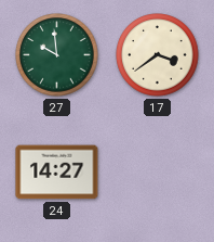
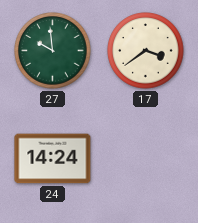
24: 14:27 -> 14:24
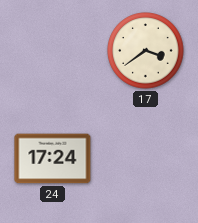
27: 9:59 -> none
24: 14:24 -> 17:24
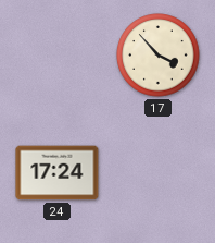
17: 3:39 -> 3:53
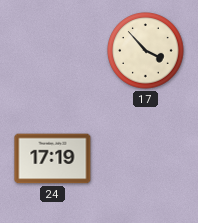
24: 17:24 -> 17:19
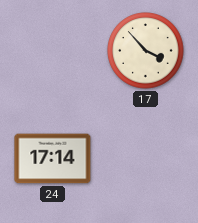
24: 17:19 -> 17:14
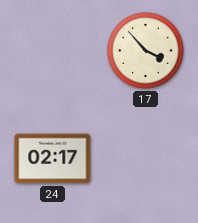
24: 17:14 -> 02:17
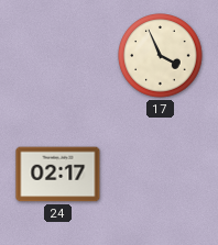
17: 3:53 -> 3:56
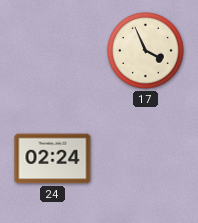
24: 02:17 -> 02:24
